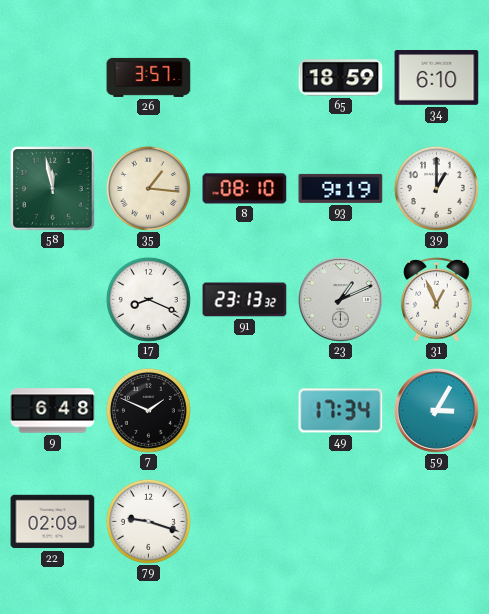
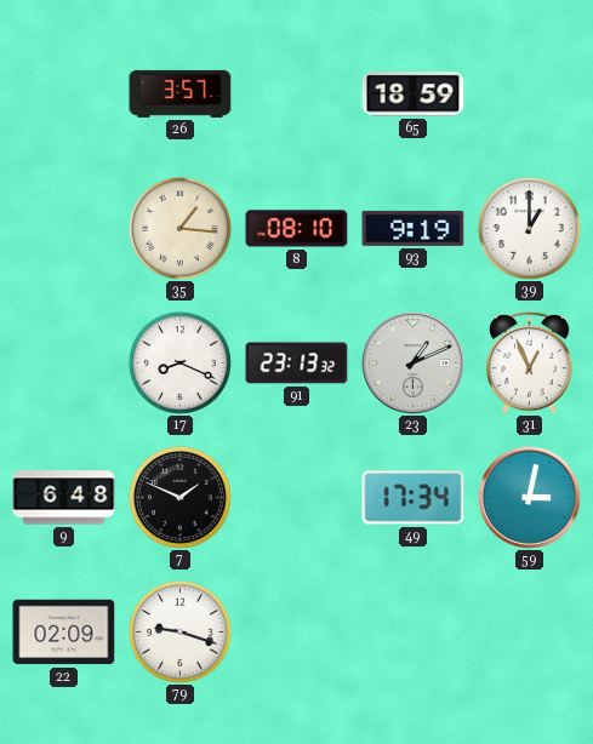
34: 6:10 -> none
58: 11:58 -> none
59: 3:05 -> 3:02
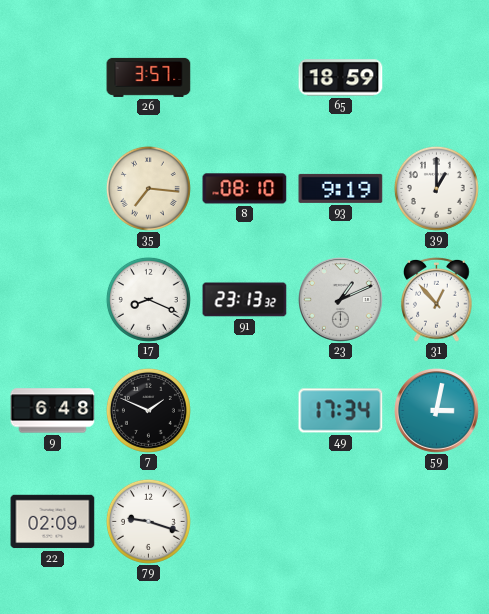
35: 1:16 -> 7:16
31: 12:56 -> 12:53
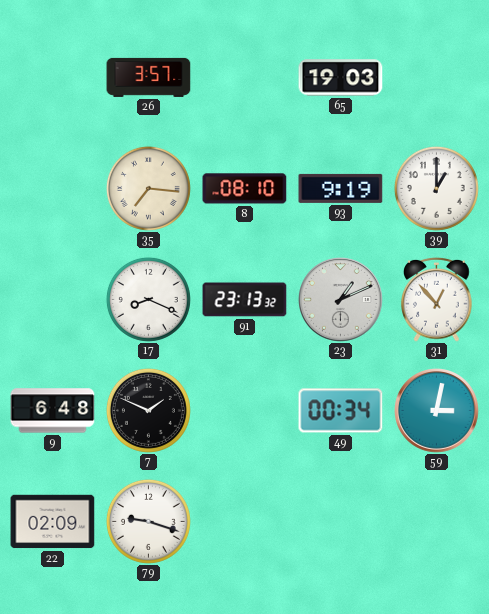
65: 18:59 -> 19:03
49: 17:34 -> 00:34
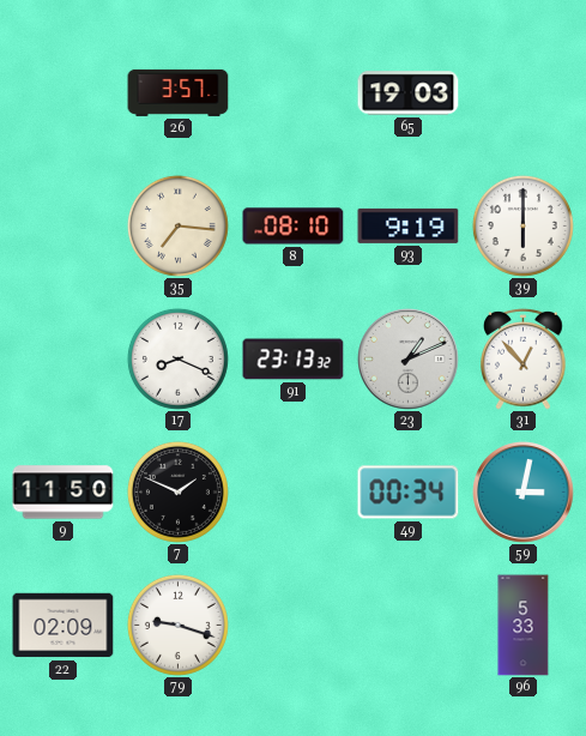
39: 1:00 -> 6:00
9: 6:48 -> 11:50
96: none -> 5:33
